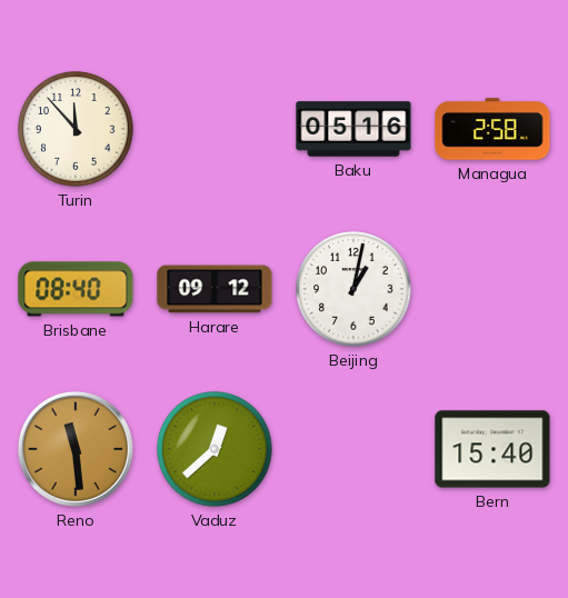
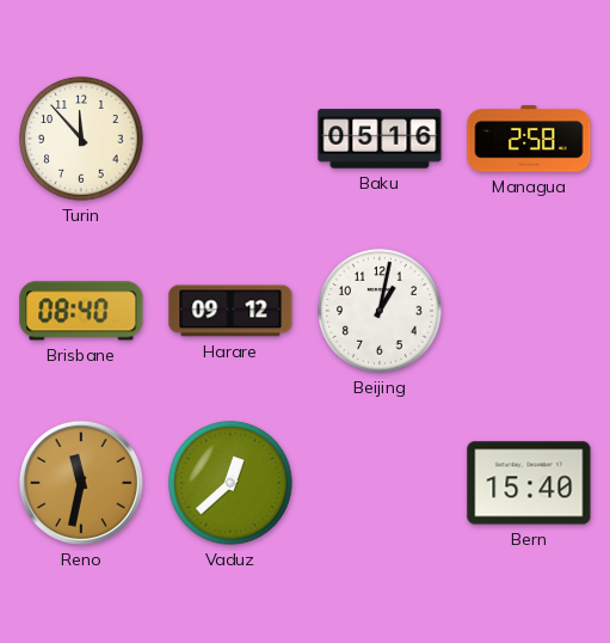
Reno: 11:29 -> 11:32
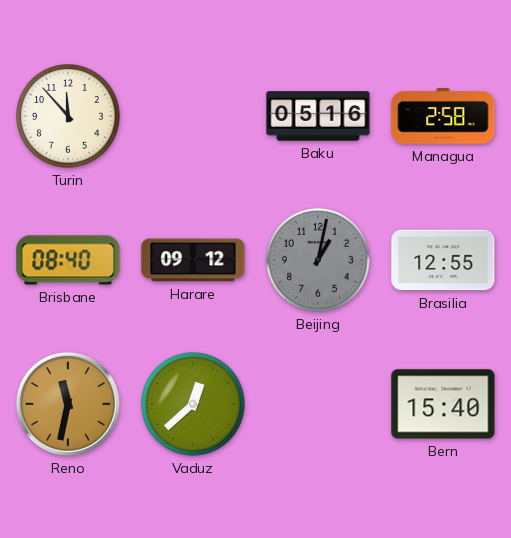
Beijing dial: white -> grey
Brasilia: none -> 12:55
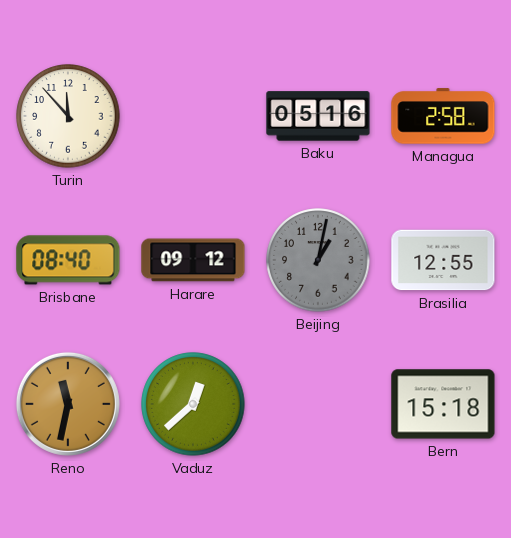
Bern: 15:40 -> 15:18
